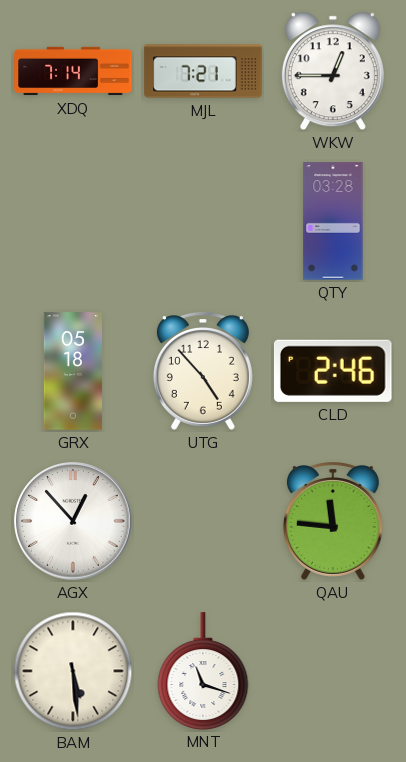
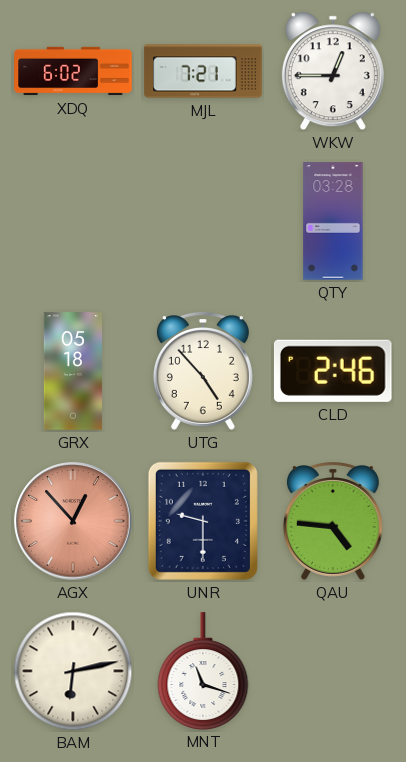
XDQ: 7:14 -> 6:02
AGX dial: white -> salmon
UNR: none -> 9:30
QAU: 11:46 -> 4:46
BAM: 5:29 -> 6:13
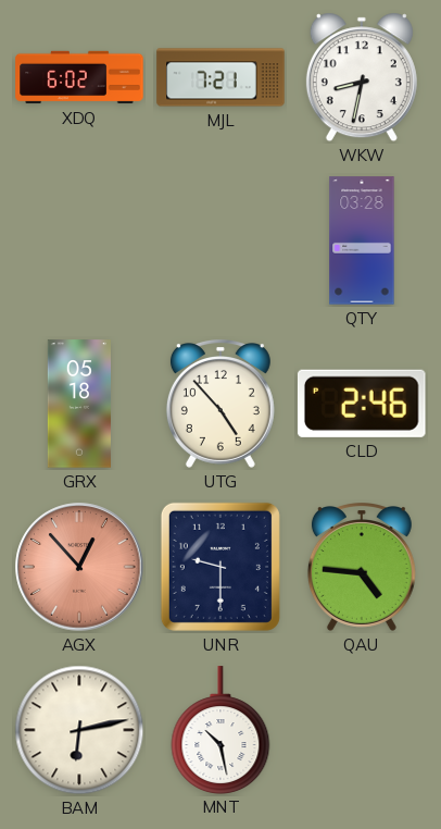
WKW: 12:45 -> 8:32
MNT: 11:18 -> 10:28
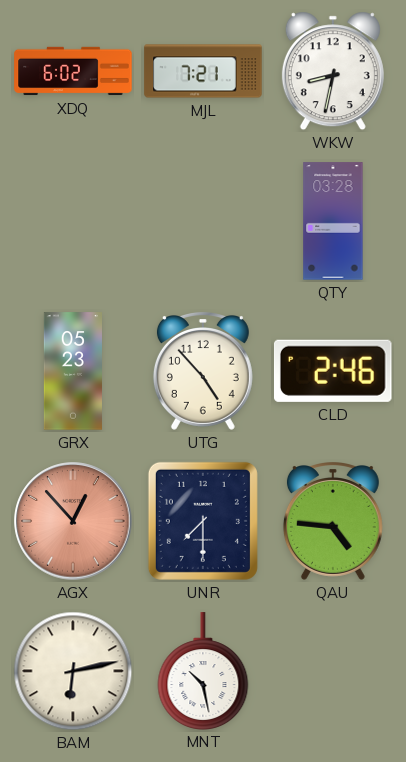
GRX: 05:18 -> 05:23
UNR: 9:30 -> 7:30
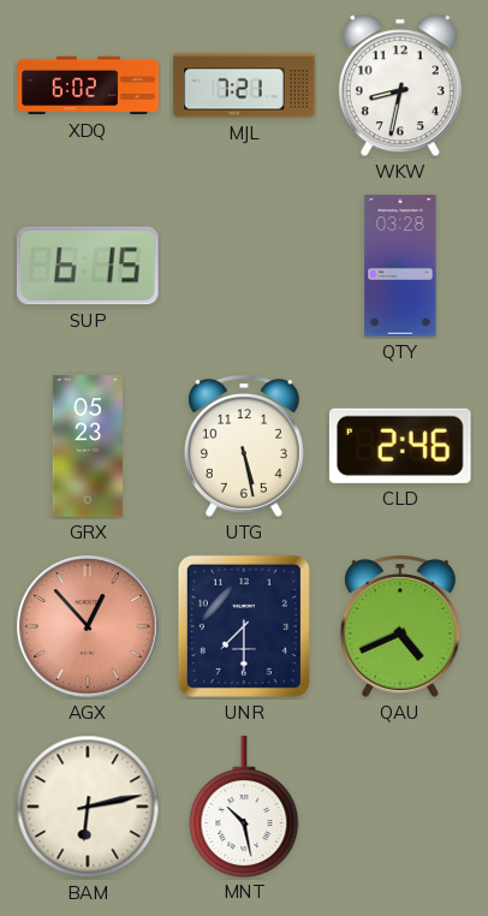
SUP: none -> 6:15
UTG: 4:53 -> 5:28
QAU: 4:46 -> 4:41
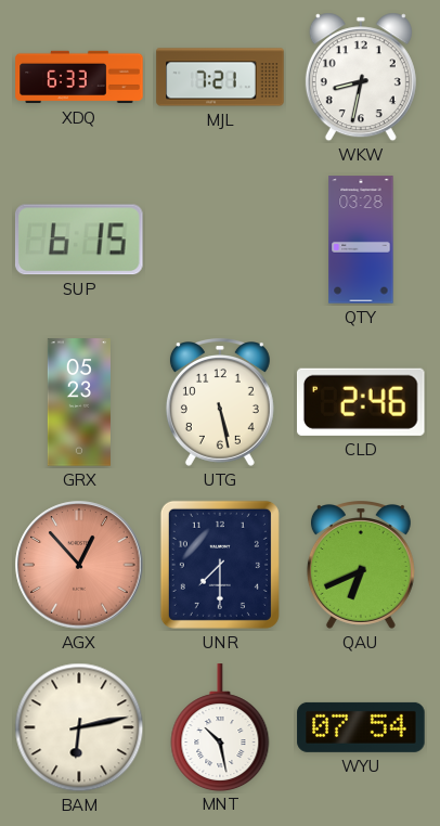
XDQ: 6:02 -> 6:33
QAU: 4:41 -> 6:41
WYU: none -> 07:54
